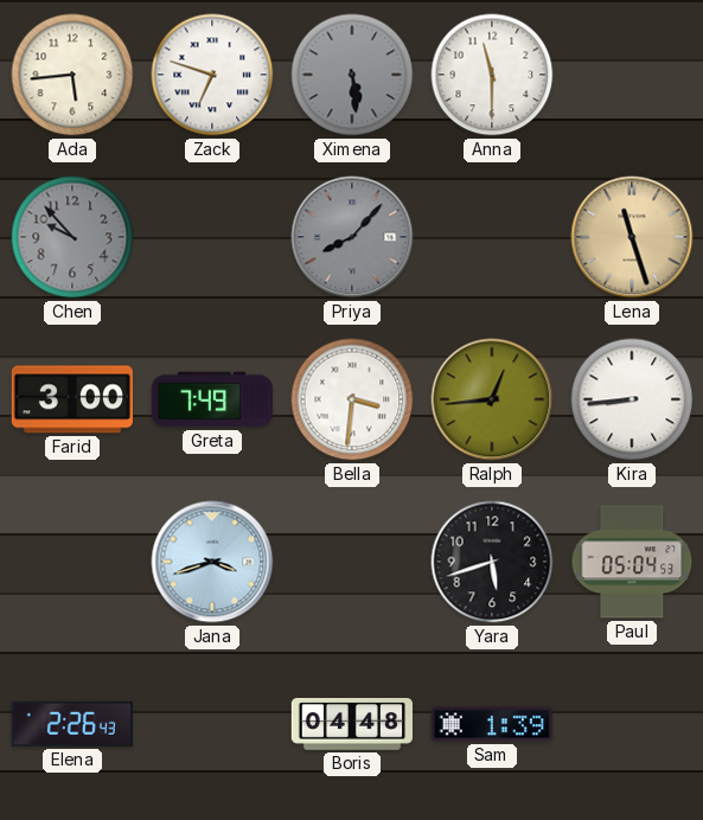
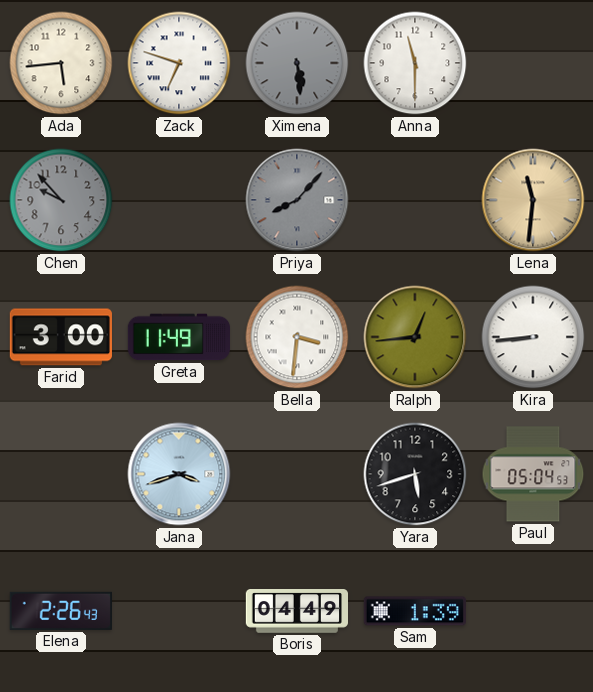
Lena: 11:27 -> 11:31
Greta: 7:49 -> 11:49
Boris: 04:48 -> 04:49
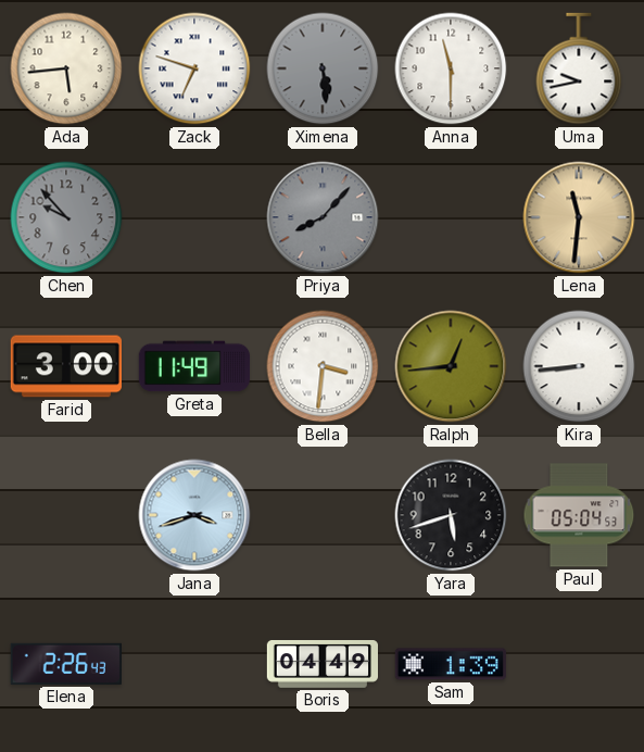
Uma: none -> 9:43
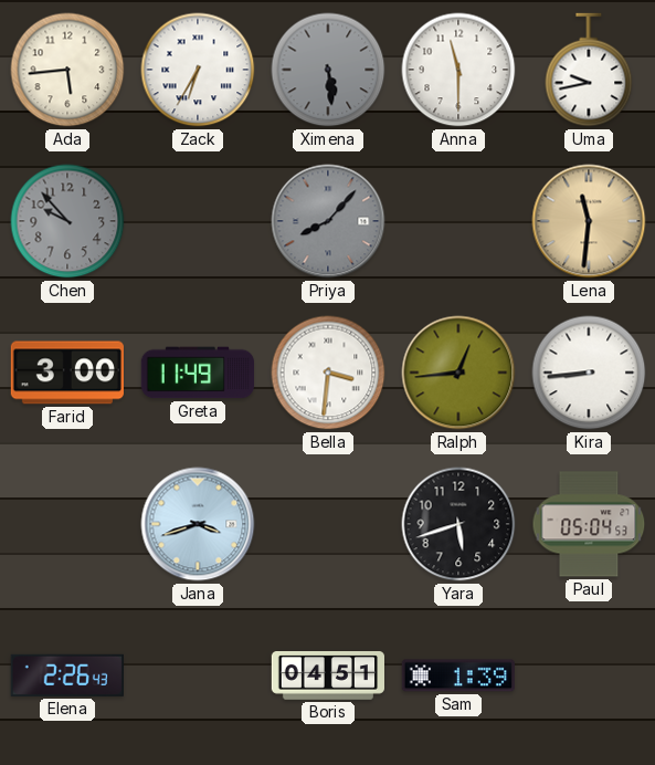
Zack: 6:48 -> 6:35
Boris: 04:49 -> 04:51
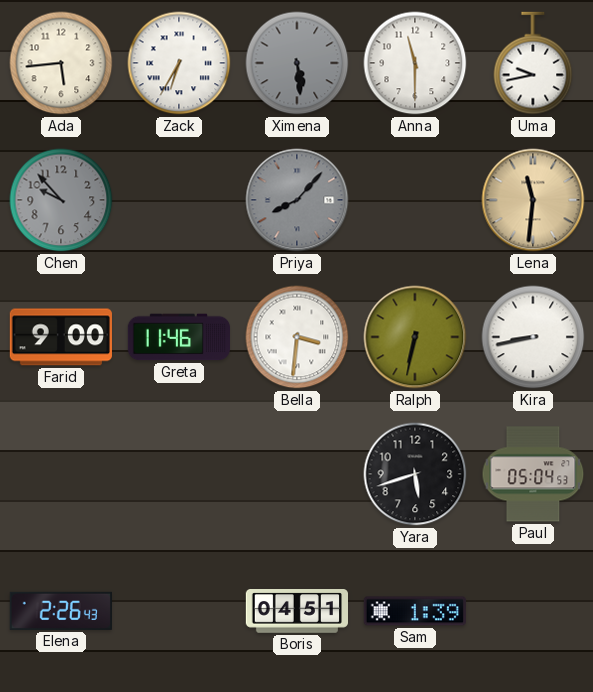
Farid: 3:00 -> 9:00
Greta: 11:49 -> 11:46
Ralph: 12:44 -> 6:32
Kira: 8:44 -> 8:43
Jana: 3:42 -> none
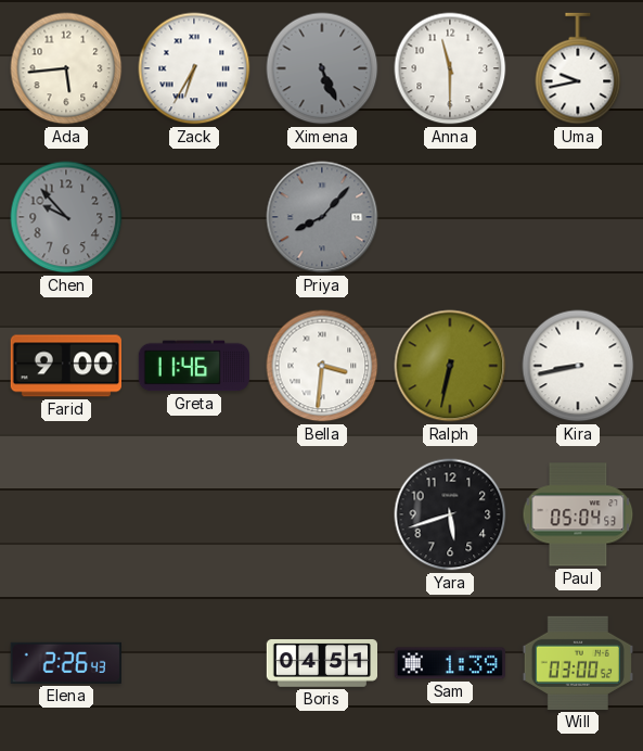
Ximena: 5:29 -> 5:26
Lena: 11:31 -> none
Will: none -> 03:00
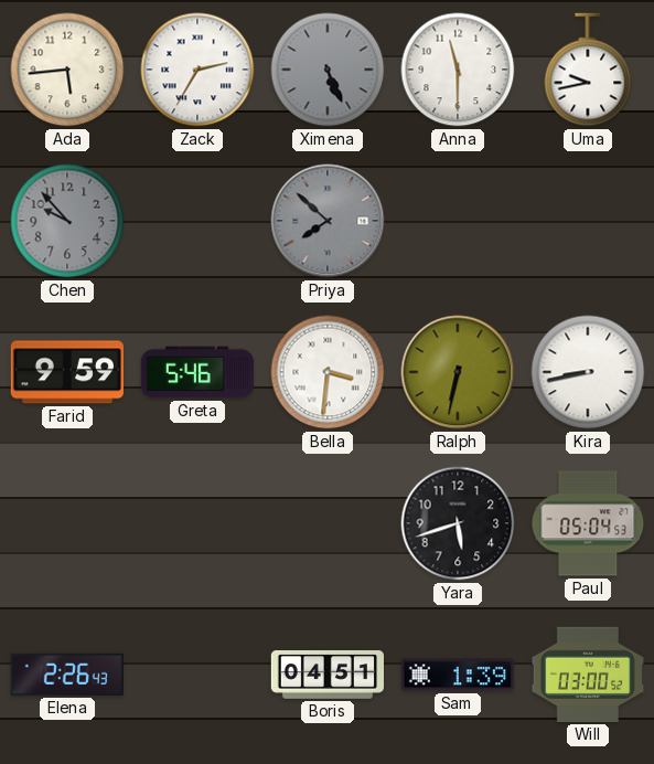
Zack: 6:35 -> 2:35
Priya: 8:07 -> 7:52
Farid: 9:00 -> 9:59
Greta: 11:46 -> 5:46
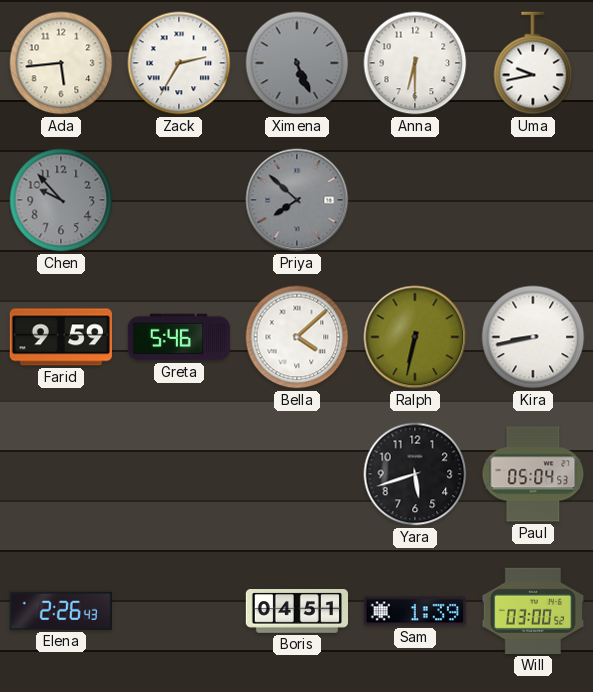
Anna: 11:30 -> 6:30
Bella: 3:31 -> 4:08
